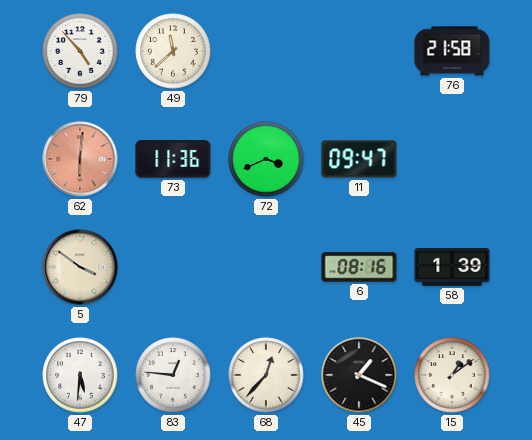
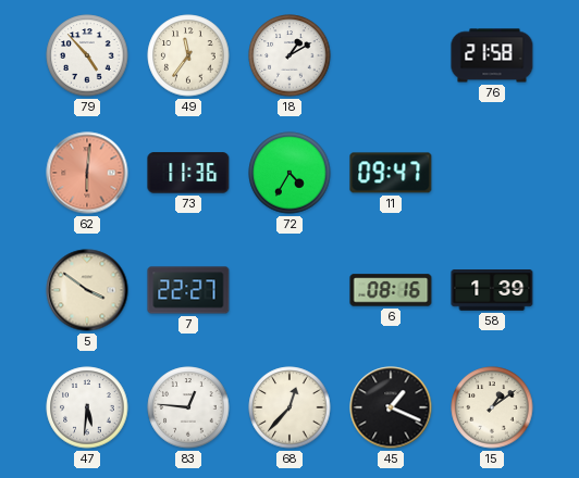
49: 11:38 -> 11:36
18: none -> 1:10
72: 3:41 -> 4:35
7: none -> 22:27
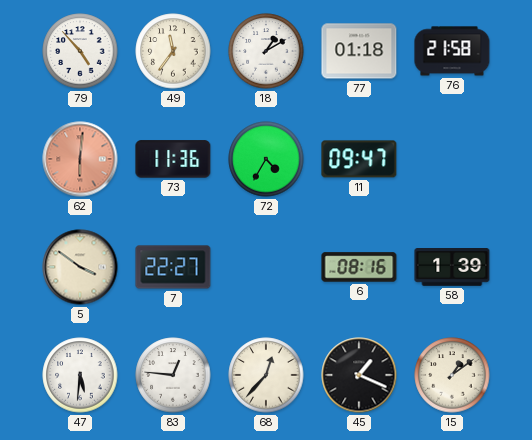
77: none -> 01:18
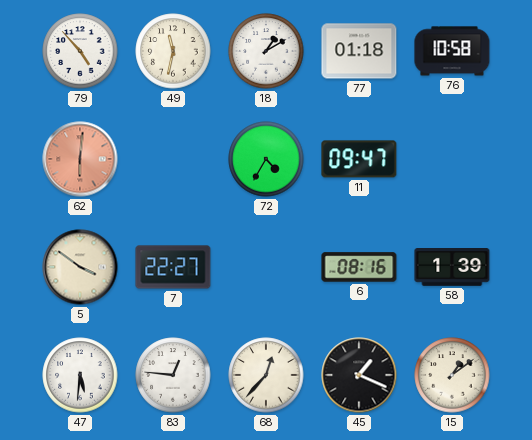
49: 11:36 -> 11:32
76: 21:58 -> 10:58
73: 11:36 -> none
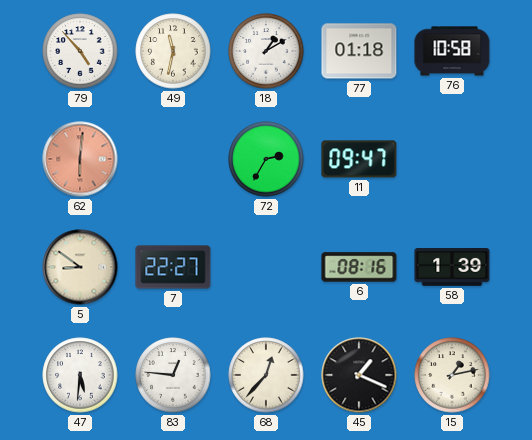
72: 4:35 -> 2:35
5: 3:51 -> 8:51
15: 1:09 -> 1:13
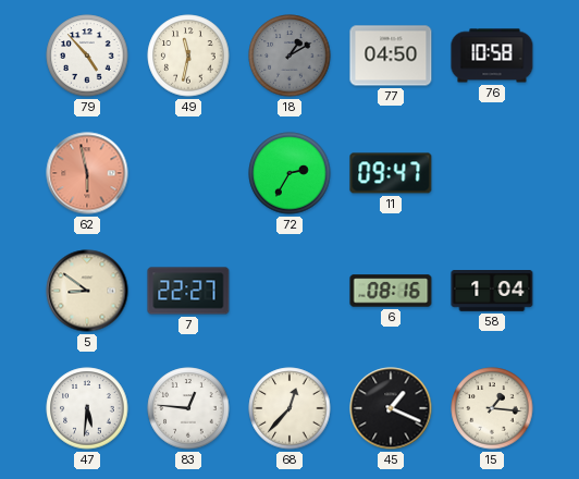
18 dial: white -> grey
77: 01:18 -> 04:50
62: 6:01 -> 5:58
58: 1:39 -> 1:04
15: 1:13 -> 1:16
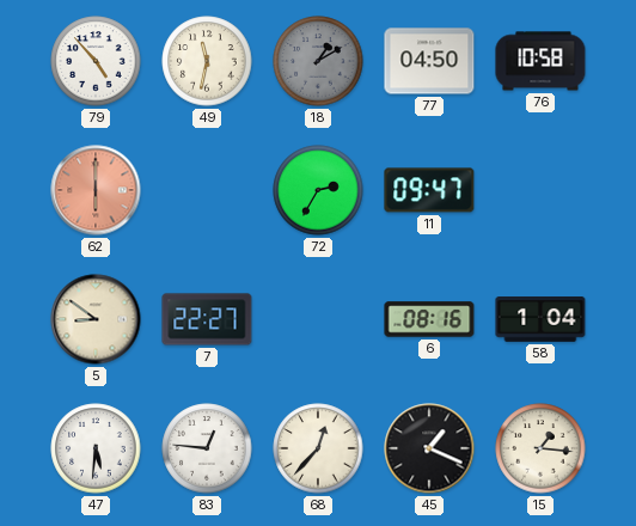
62: 5:58 -> 6:00
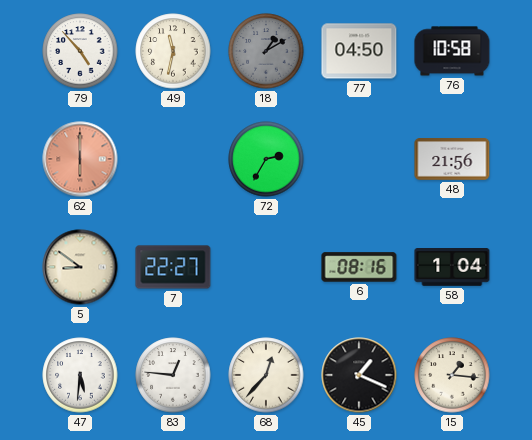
11: 09:47 -> none
48: none -> 21:56
